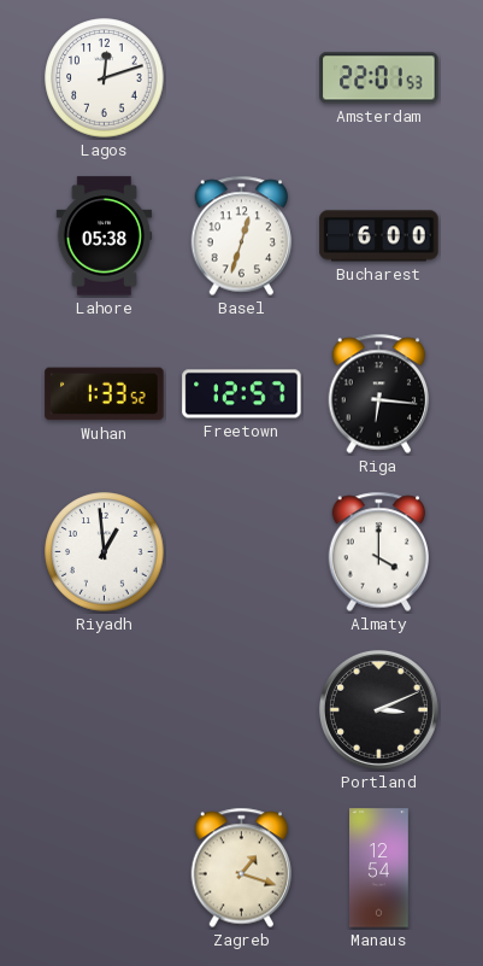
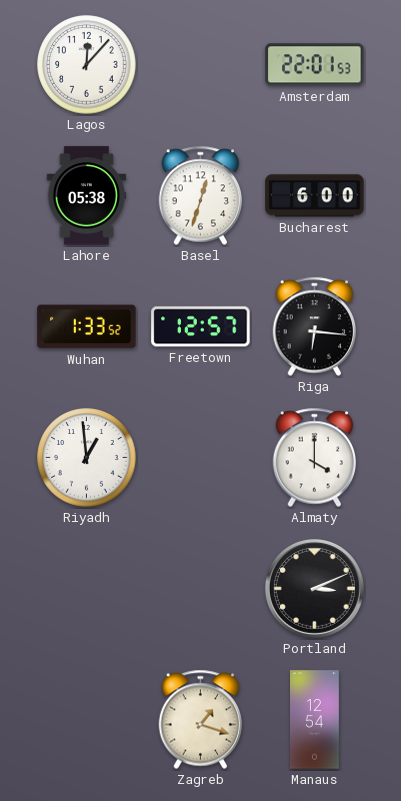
Lagos: 12:12 -> 12:07
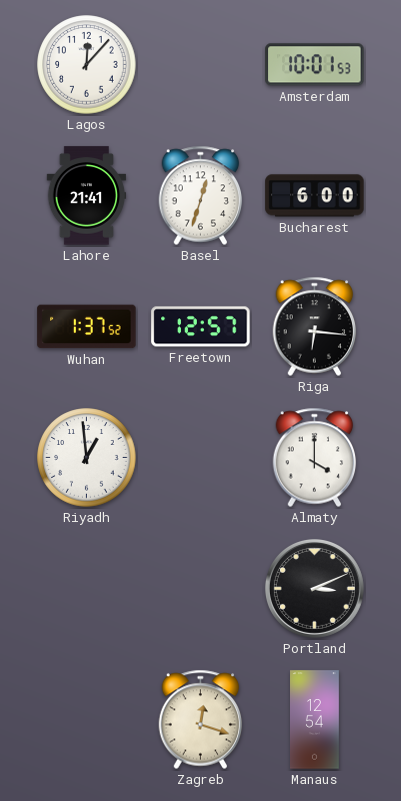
Amsterdam: 22:01 -> 10:01
Lahore: 05:38 -> 21:41
Wuhan: 1:33 -> 1:37
Zagreb: 1:18 -> 12:18
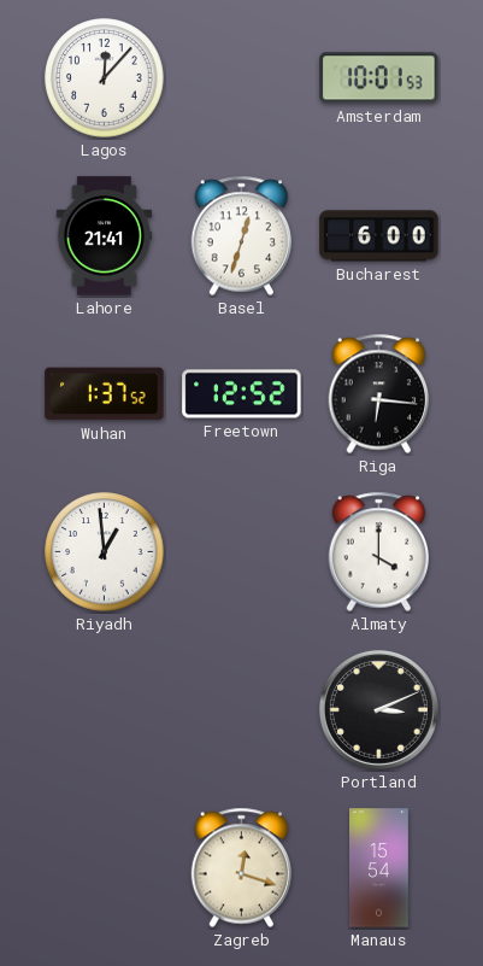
Freetown: 12:57 -> 12:52
Manaus: 12:54 -> 15:54
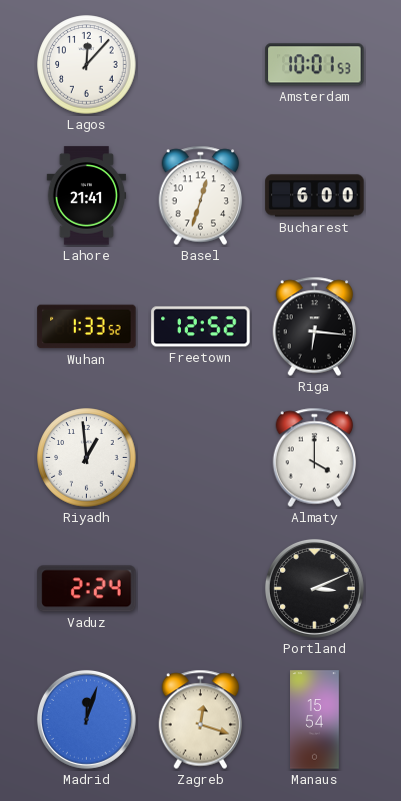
Wuhan: 1:37 -> 1:33
Vaduz: none -> 2:24
Madrid: none -> 12:03
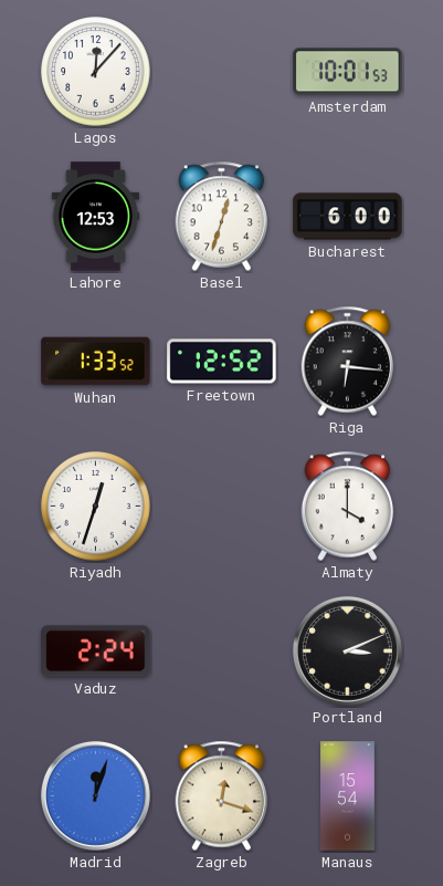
Lahore: 21:41 -> 12:53
Riyadh: 12:59 -> 12:33
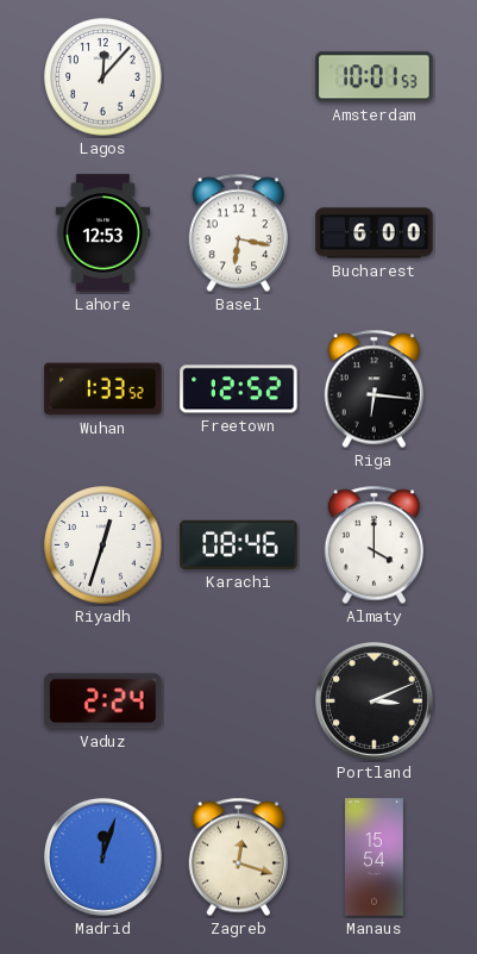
Basel: 12:33 -> 6:17
Karachi: none -> 08:46
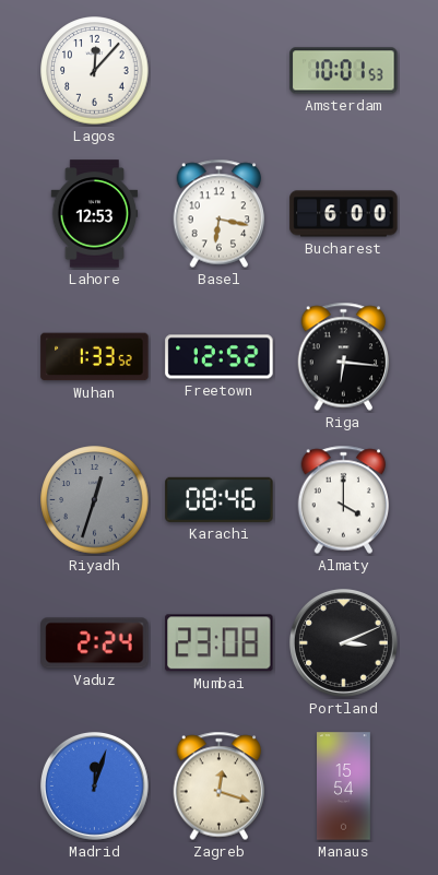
Riyadh dial: white -> grey
Mumbai: none -> 23:08
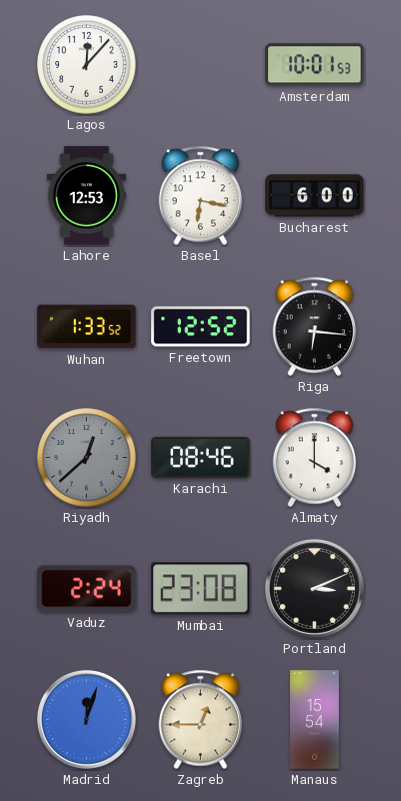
Riyadh: 12:33 -> 12:38
Zagreb: 12:18 -> 12:45
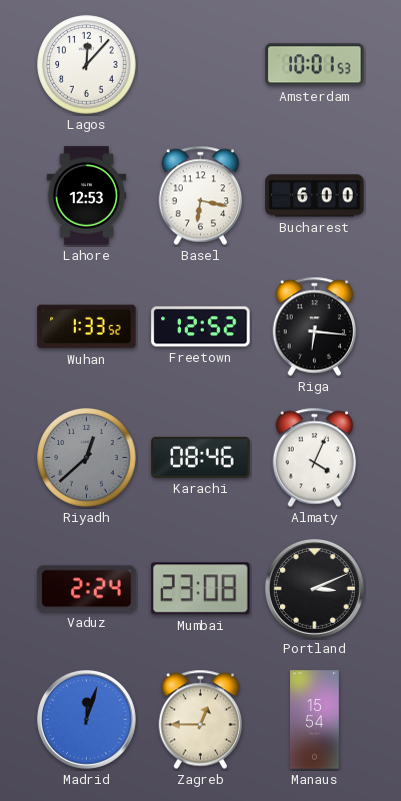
Almaty: 4:00 -> 4:04
